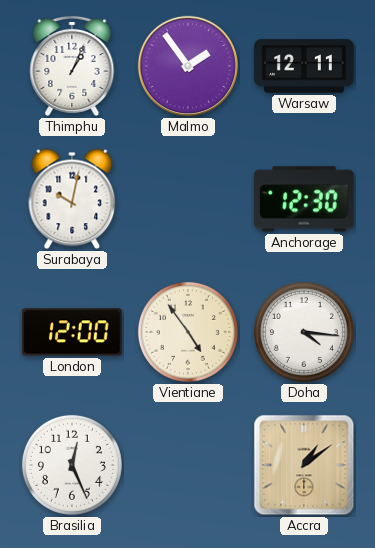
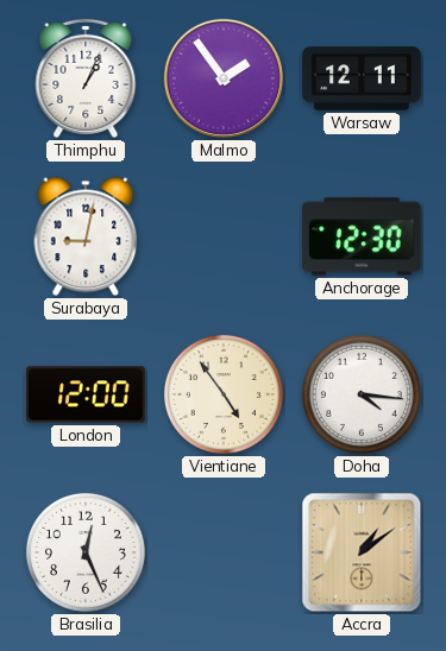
Surabaya: 10:02 -> 9:02
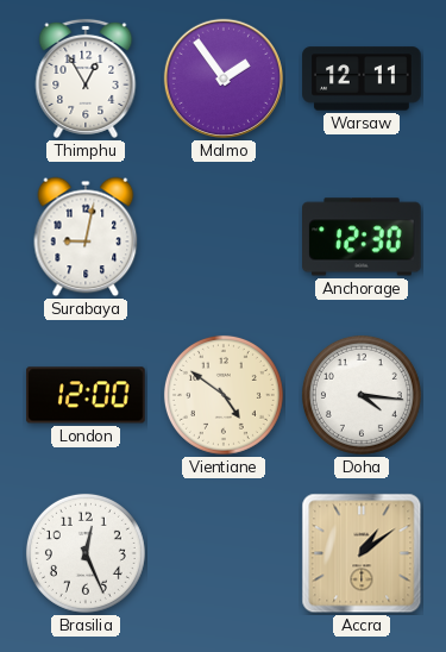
Thimphu: 1:04 -> 12:55
Vientiane: 4:54 -> 4:51
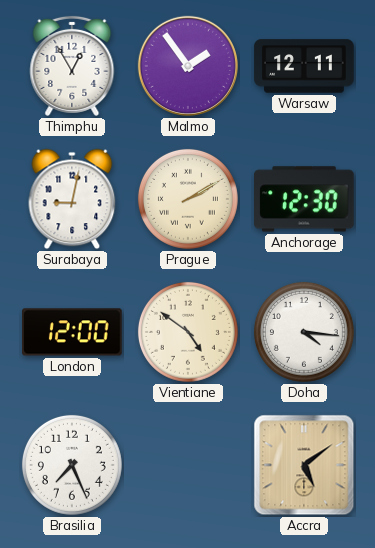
Prague: none -> 2:10
Brasilia: 12:26 -> 7:26
Accra: 1:09 -> 5:09
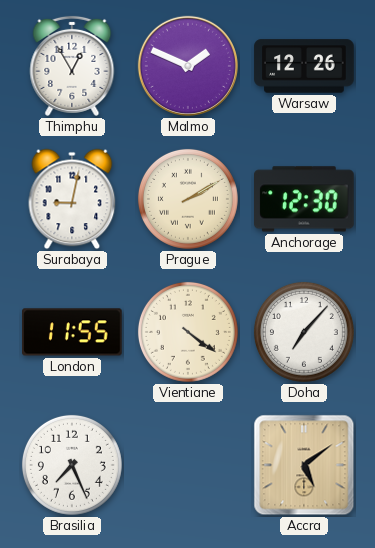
Malmo: 1:54 -> 1:49
Warsaw: 12:11 -> 12:26
London: 12:00 -> 11:55
Vientiane: 4:51 -> 4:21
Doha: 4:16 -> 7:07
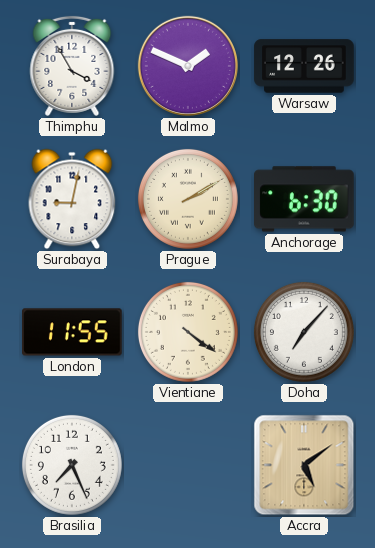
Thimphu: 12:55 -> 3:55
Anchorage: 12:30 -> 6:30
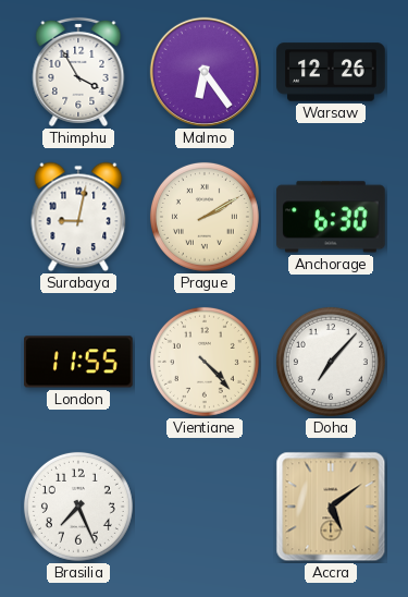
Malmo: 1:49 -> 6:24
Vientiane: 4:21 -> 4:23
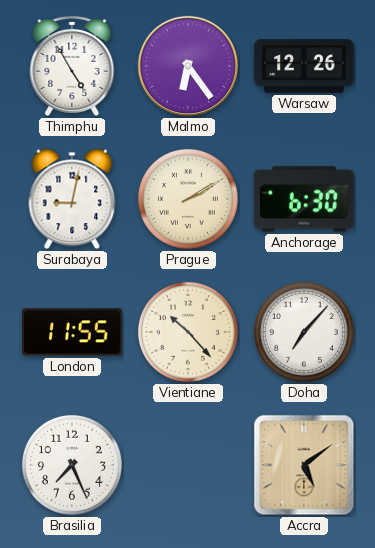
Thimphu: 3:55 -> 4:55
Vientiane: 4:23 -> 10:23
